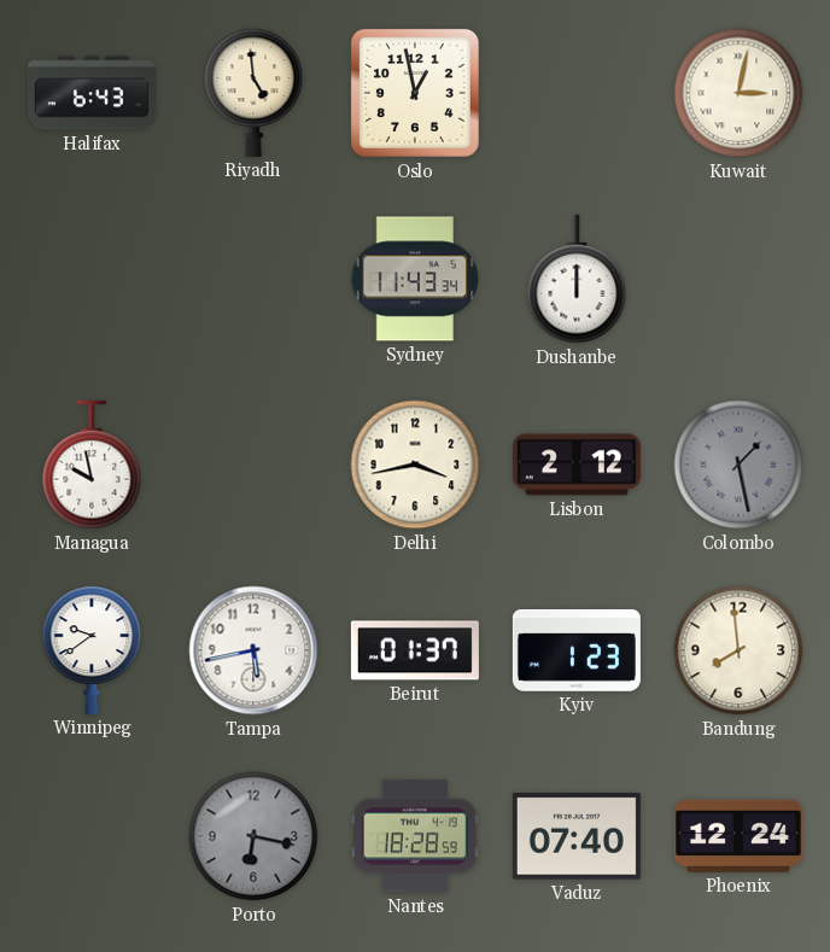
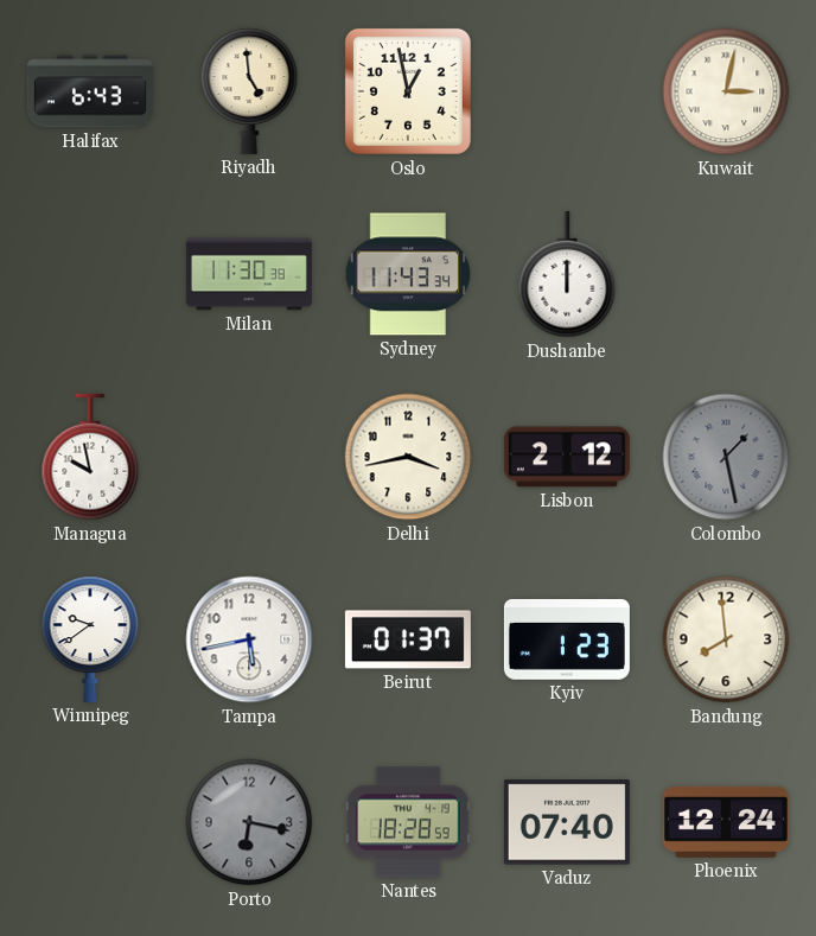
Milan: none -> 11:30
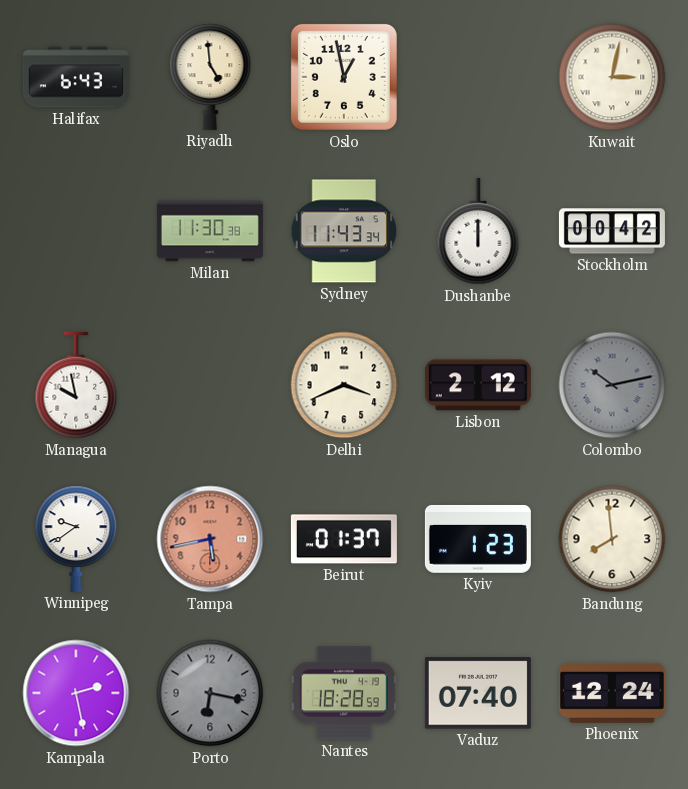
Stockholm: none -> 00:42
Delhi: 3:43 -> 3:41
Colombo: 1:28 -> 10:13
Tampa dial: white -> salmon
Kampala: none -> 2:28
